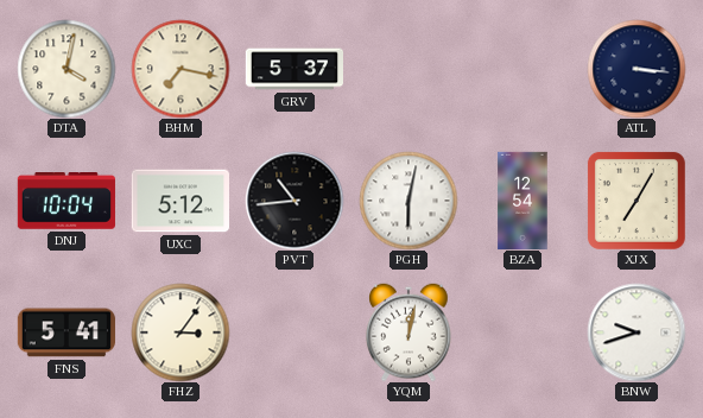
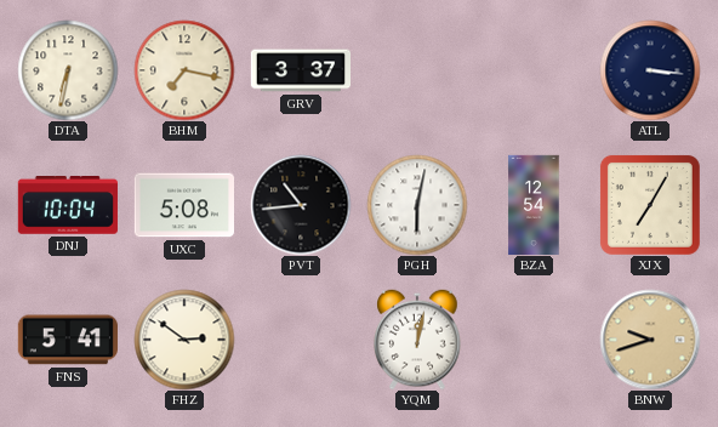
DTA: 4:02 -> 6:32
GRV: 5:37 -> 3:37
UXC: 5:12 -> 5:08
FHZ: 3:06 -> 2:51
BNW dial: white -> champagne
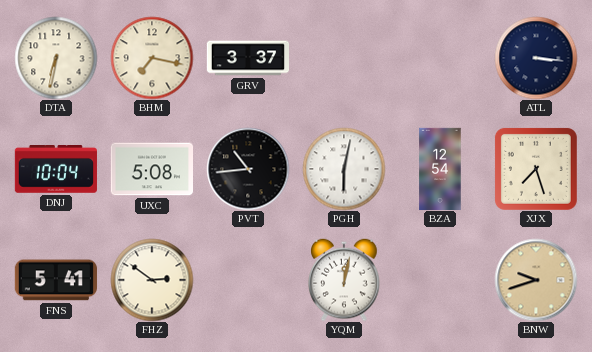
XJX: 7:05 -> 7:27
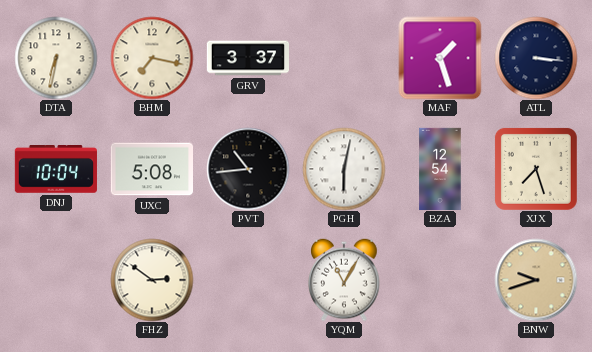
MAF: none -> 1:27
FNS: 5:41 -> none
YQM: 12:02 -> 11:05
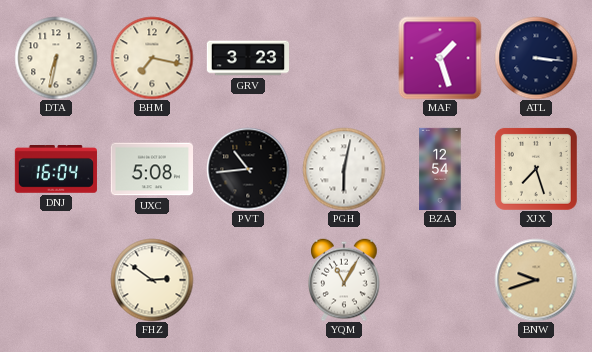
GRV: 3:37 -> 3:23
DNJ: 10:04 -> 16:04
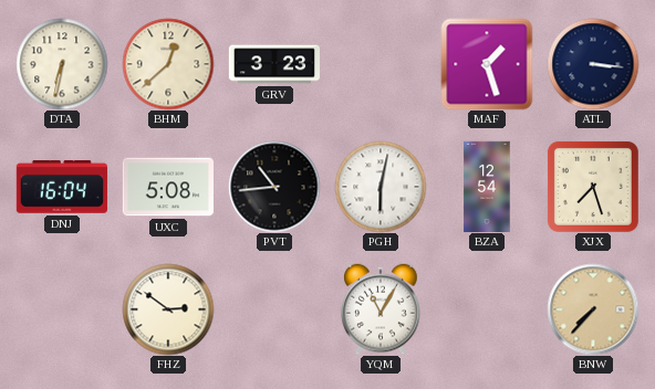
BHM: 7:17 -> 12:38
BNW: 9:42 -> 7:37
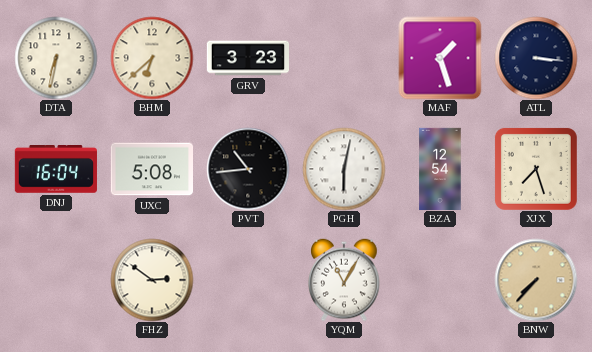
BHM: 12:38 -> 6:38
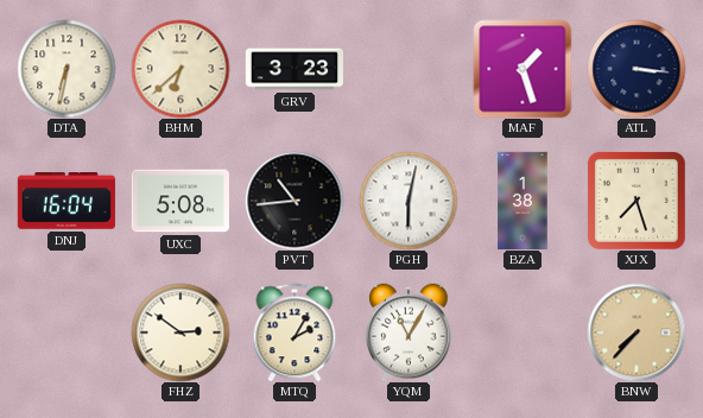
BZA: 12:54 -> 1:38
MTQ: none -> 2:05
